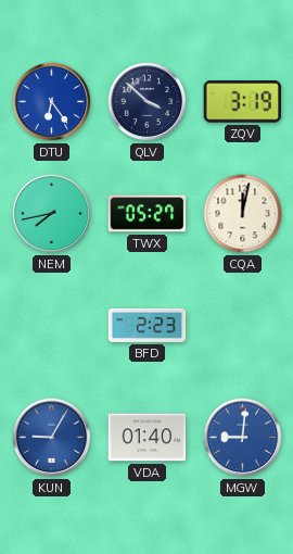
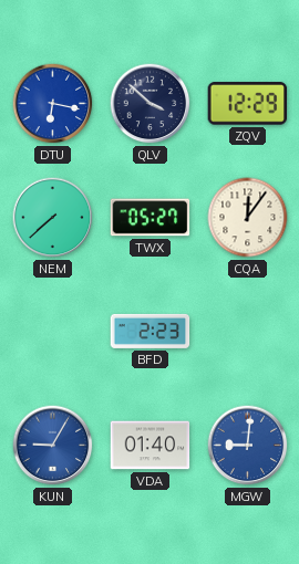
DTU: 6:24 -> 6:17
ZQV: 3:19 -> 12:29
NEM: 7:43 -> 7:38
CQA: 12:02 -> 12:06
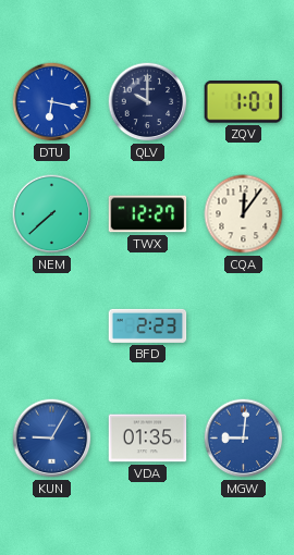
QLV: 3:52 -> 10:00
ZQV: 12:29 -> 1:01
TWX: 05:27 -> 12:27
VDA: 01:40 -> 01:35
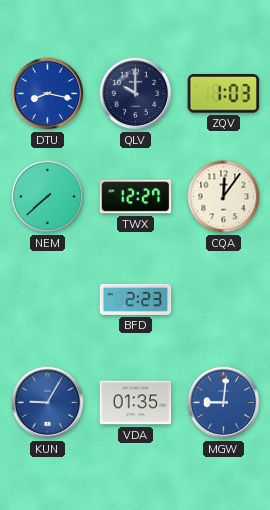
DTU: 6:17 -> 8:17
ZQV: 1:01 -> 1:03
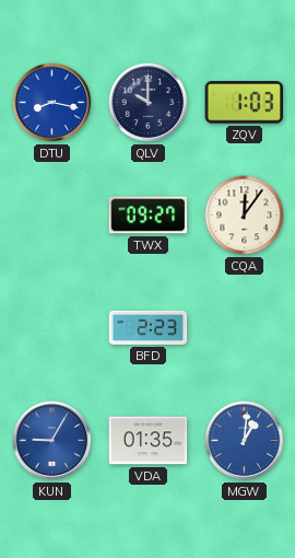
NEM: 7:38 -> none
TWX: 12:27 -> 09:27
MGW: 9:01 -> 1:01
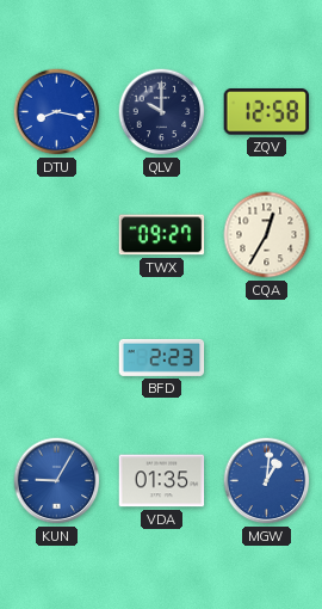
ZQV: 1:03 -> 12:58
CQA: 12:06 -> 12:35
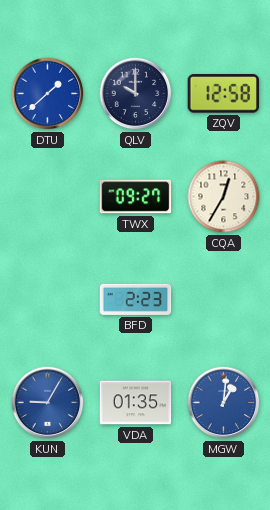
DTU: 8:17 -> 1:38
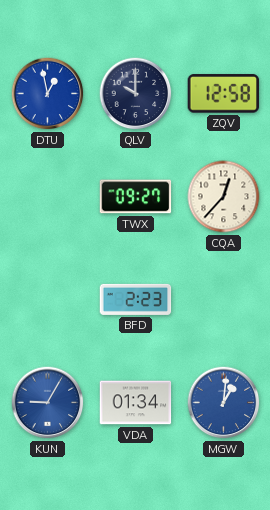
DTU: 1:38 -> 12:58
CQA: 12:35 -> 12:37
VDA: 01:35 -> 01:34
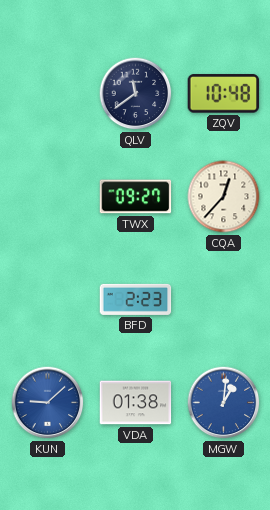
DTU: 12:58 -> none
QLV: 10:00 -> 11:39
ZQV: 12:58 -> 10:48
KUN: 9:05 -> 9:08
VDA: 01:34 -> 01:38
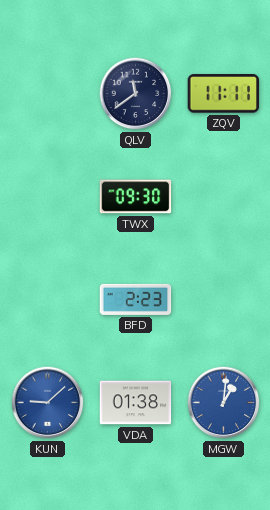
ZQV: 10:48 -> 11:11
TWX: 09:27 -> 09:30
CQA: 12:37 -> none
